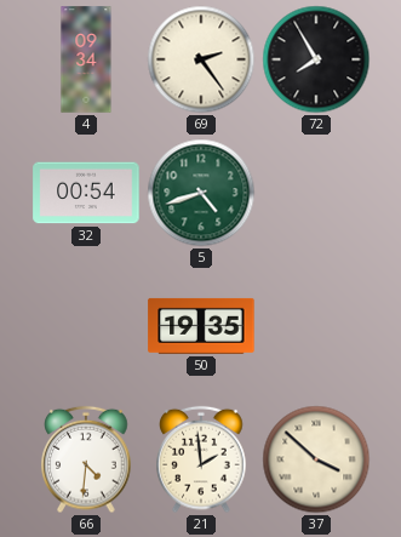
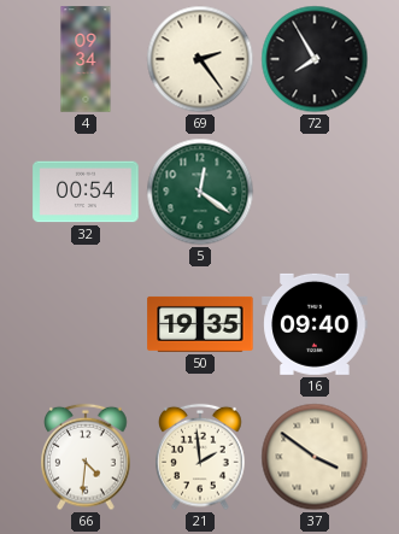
5: 4:42 -> 12:21
16: none -> 09:40
37: 3:52 -> 3:51
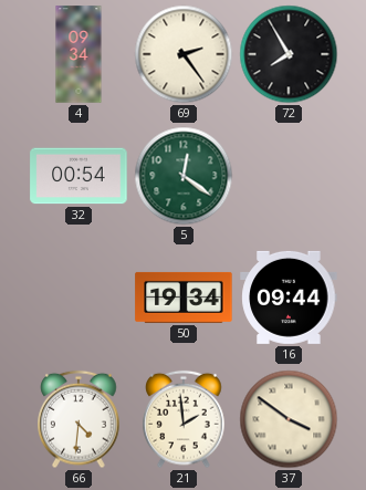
50: 19:35 -> 19:34
16: 09:40 -> 09:44
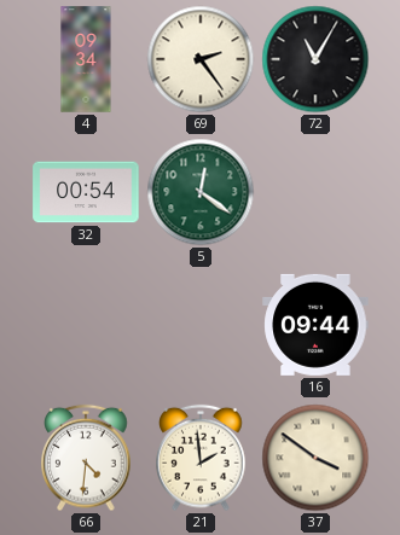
72: 7:55 -> 11:05
50: 19:34 -> none
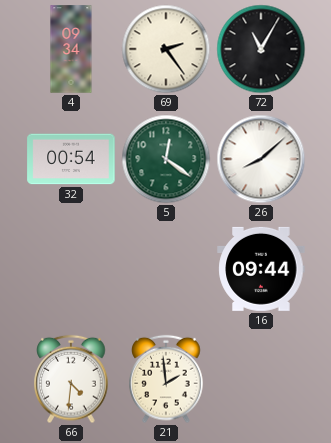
26: none -> 8:08
37: 3:51 -> none
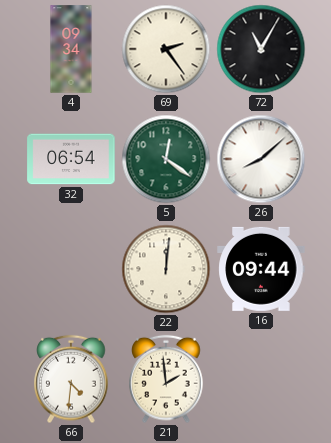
32: 00:54 -> 06:54
22: none -> 12:01
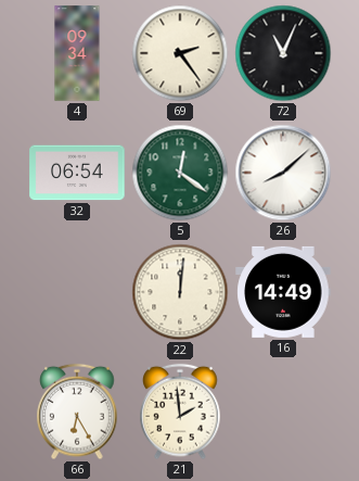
72: 11:05 -> 11:04
16: 09:44 -> 14:49
66: 4:31 -> 6:25
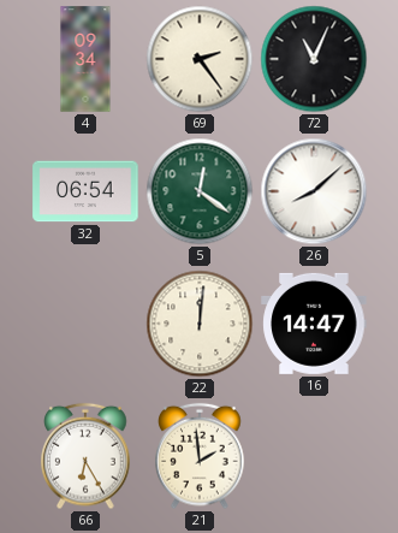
16: 14:49 -> 14:47
